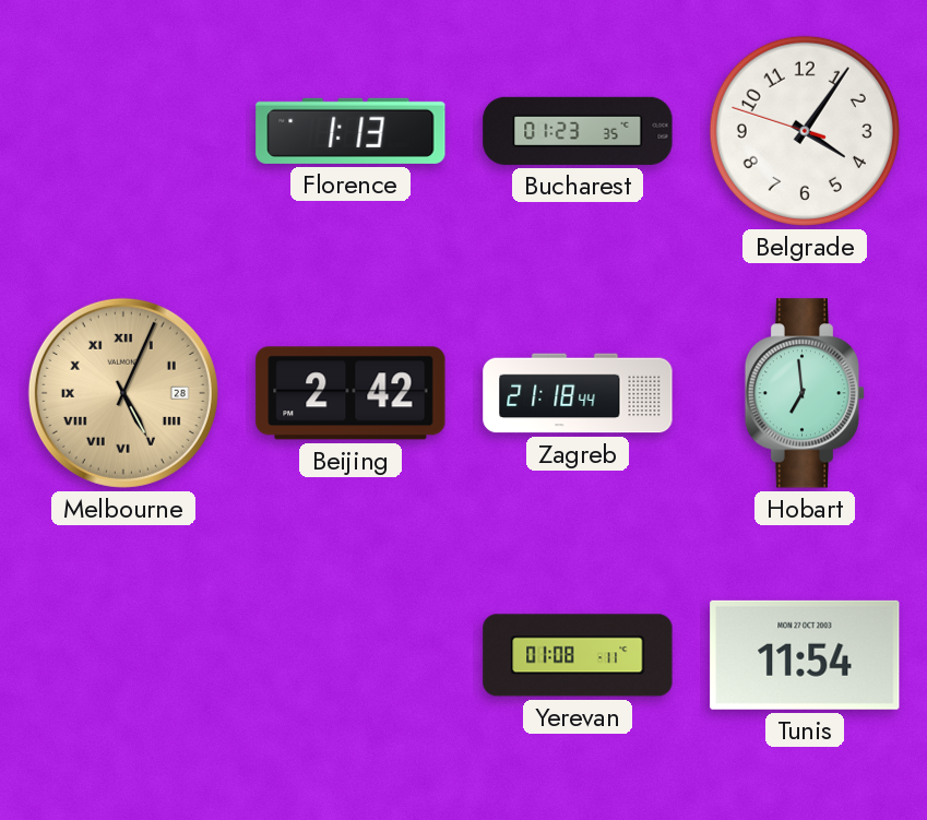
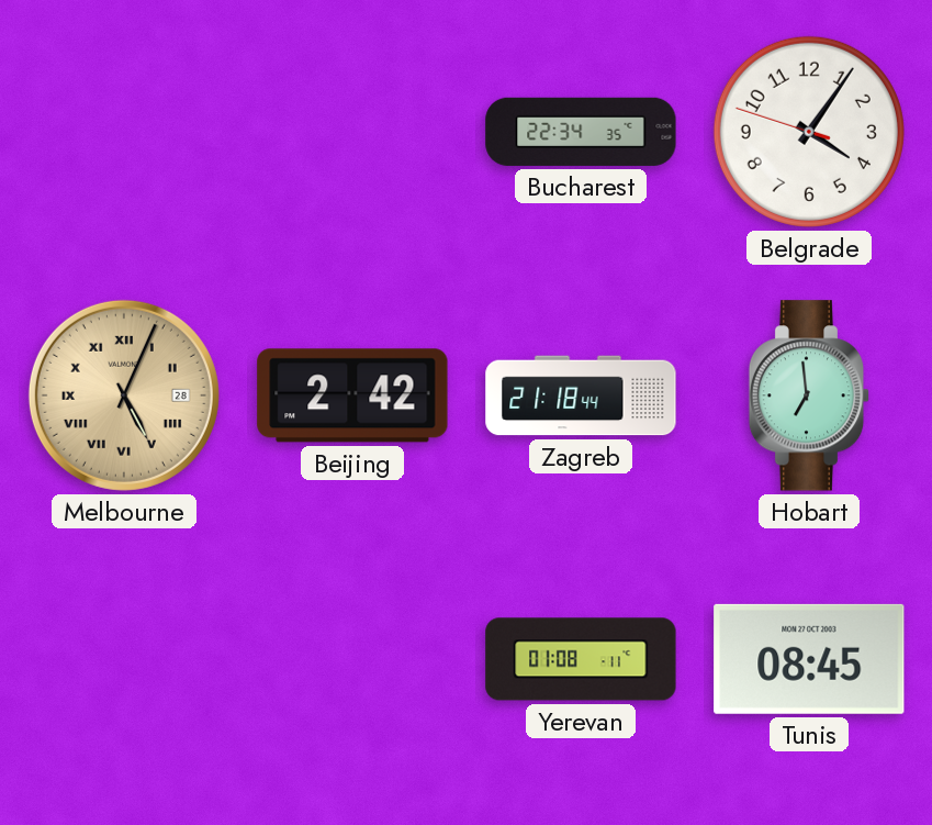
Florence: 1:13 -> none
Bucharest: 01:23 -> 22:34
Tunis: 11:54 -> 08:45
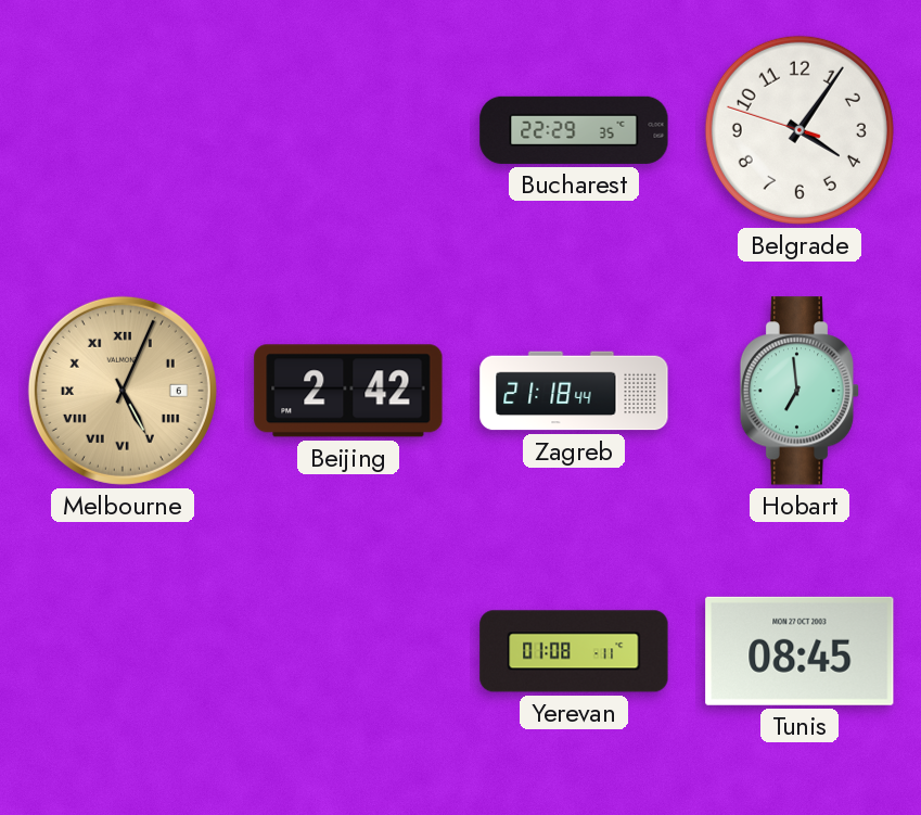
Bucharest: 22:34 -> 22:29
Melbourne date: 28 -> 6
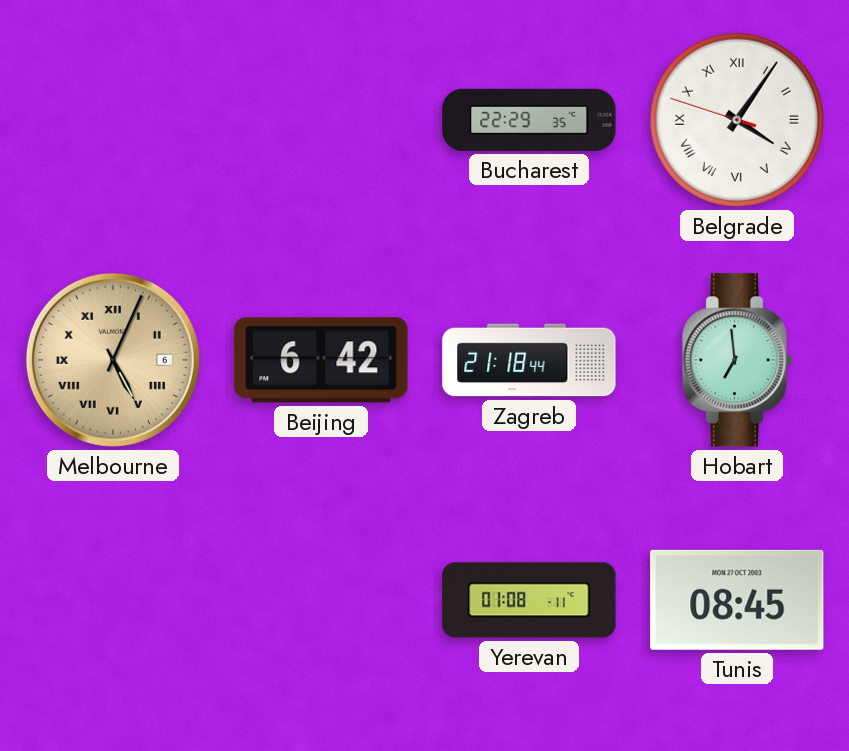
Belgrade numerals: Arabic -> Roman
Beijing: 2:42 -> 6:42
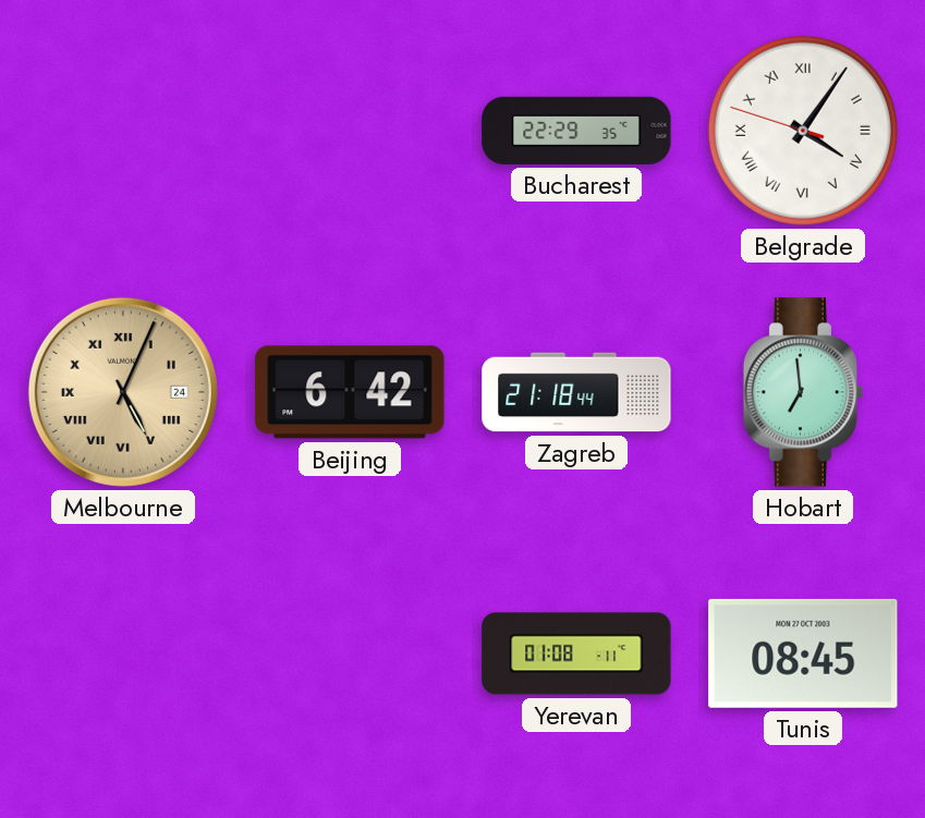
Melbourne date: 6 -> 24
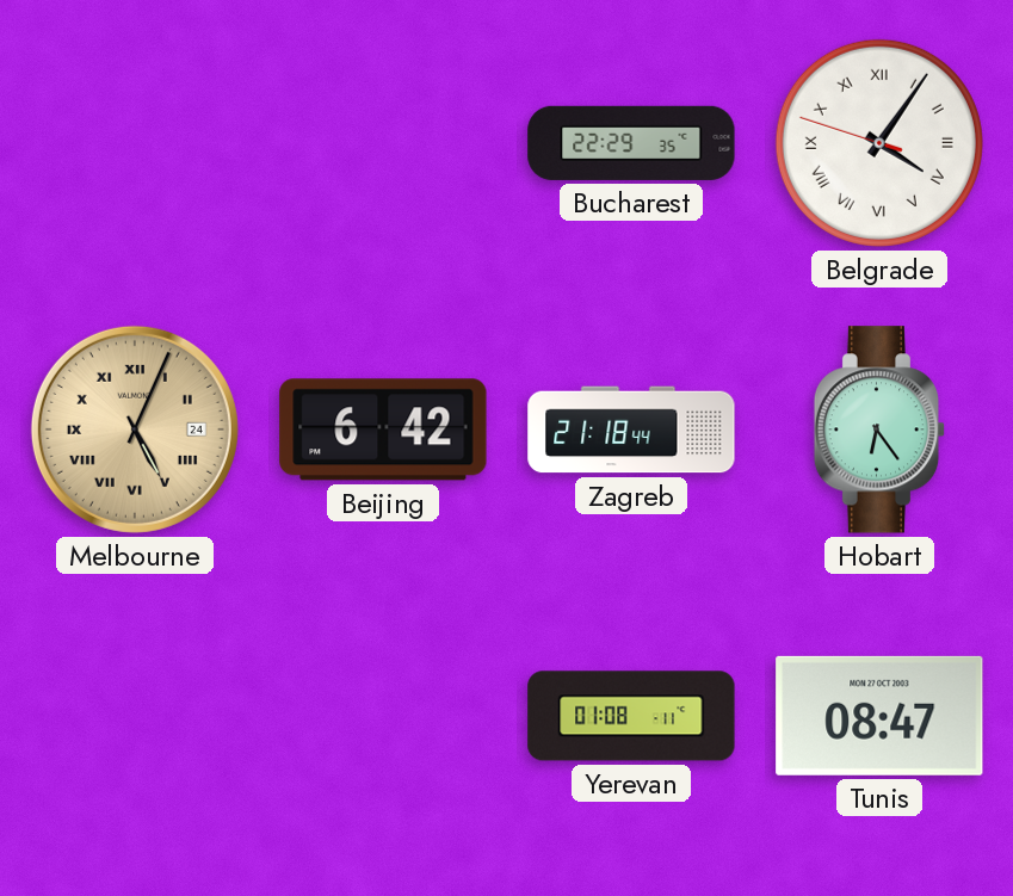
Hobart: 6:59 -> 6:24
Tunis: 08:45 -> 08:47
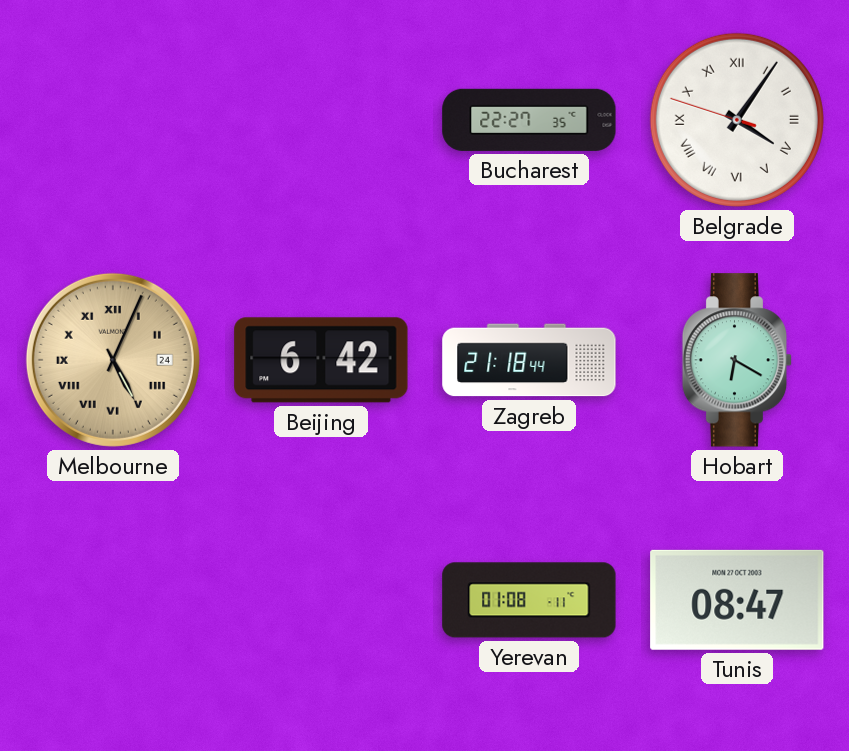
Bucharest: 22:29 -> 22:27
Hobart: 6:24 -> 6:20
